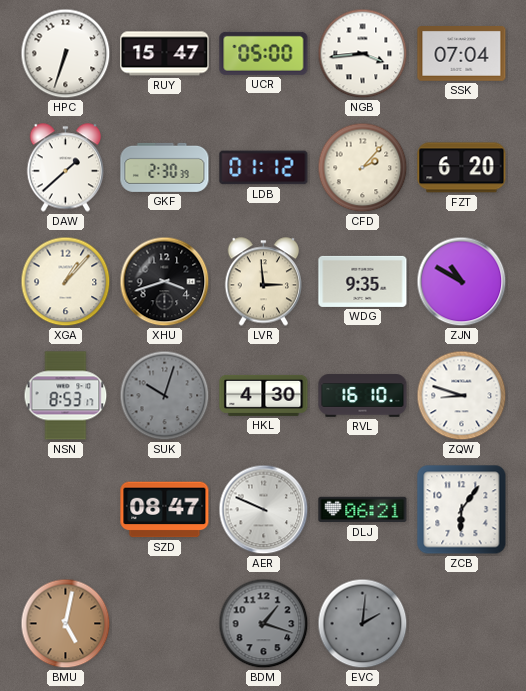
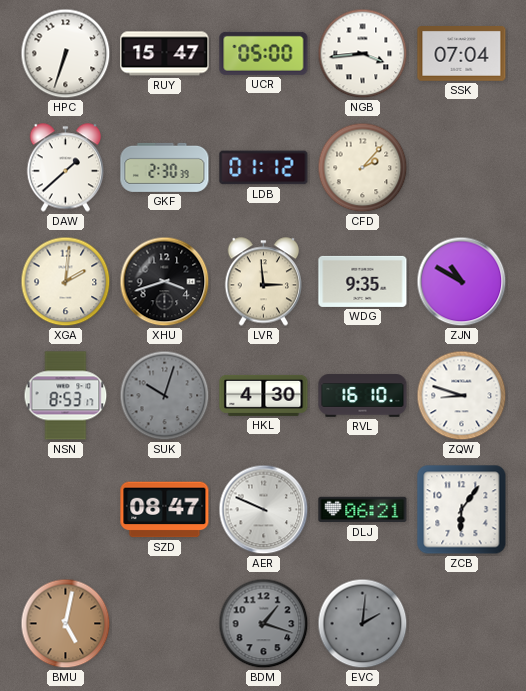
FZT: 6:20 -> none
XGA: 1:07 -> 2:01
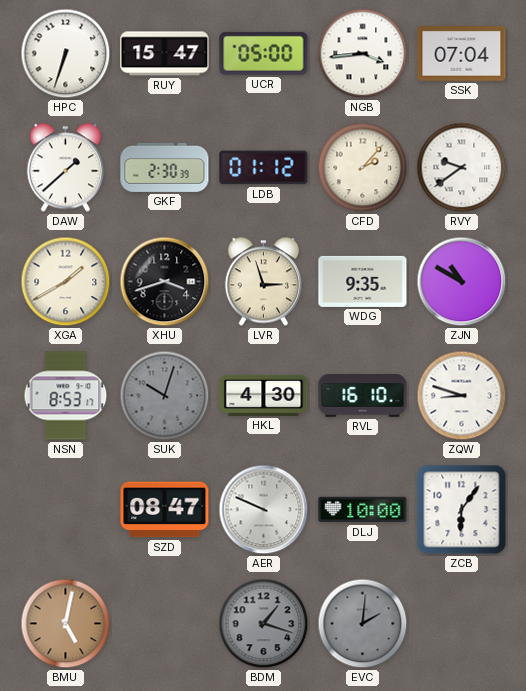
RVY: none -> 9:39
XGA: 2:01 -> 1:40
LVR: 2:59 -> 2:57
DLJ: 06:21 -> 10:00
